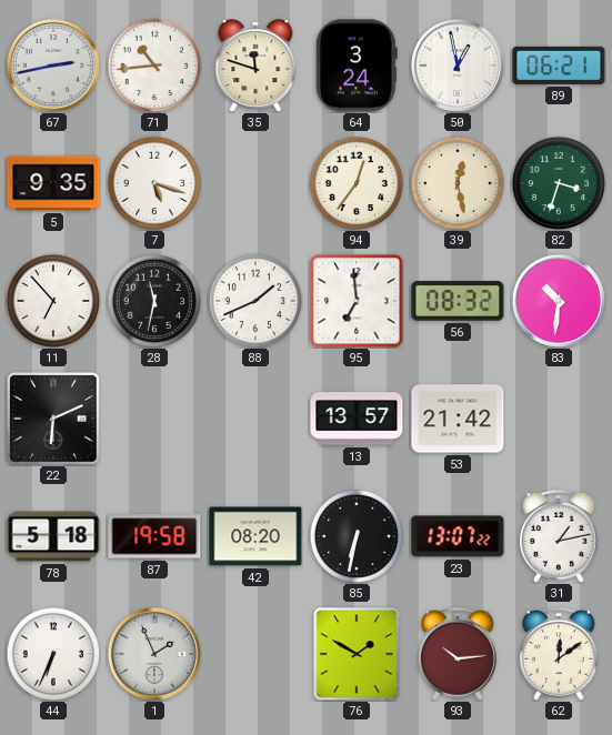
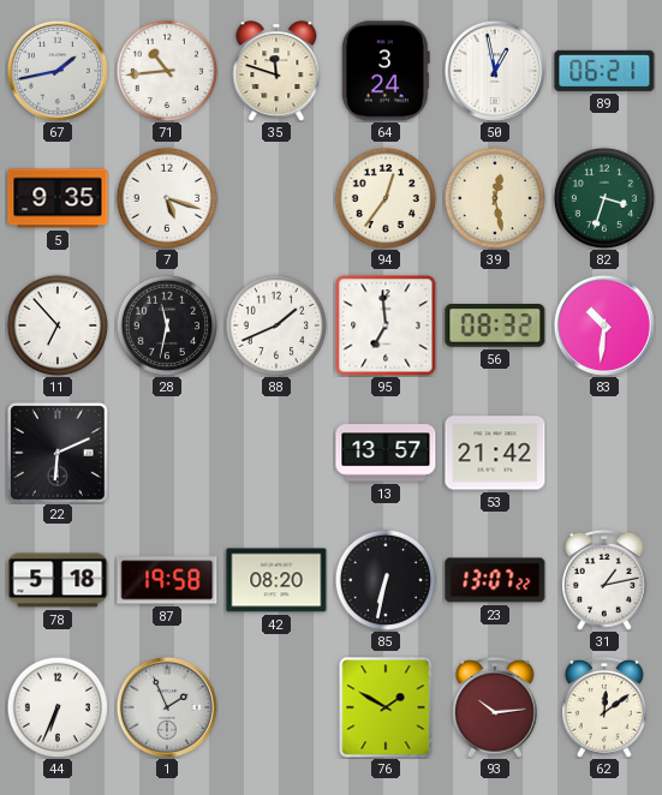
67: 2:43 -> 1:43
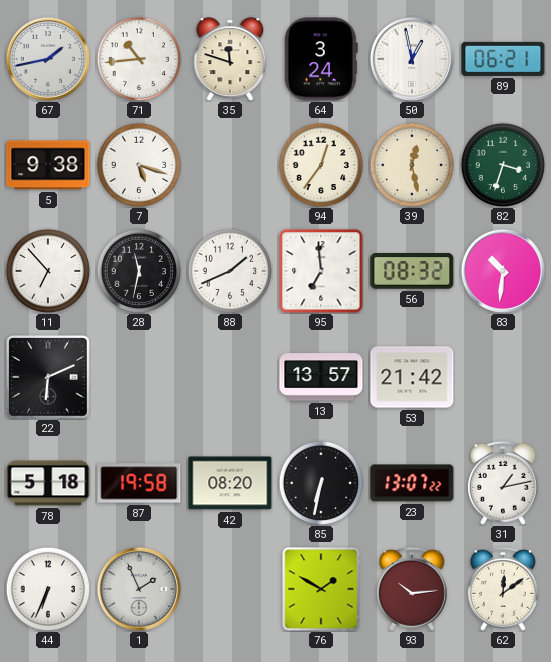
5: 9:35 -> 9:38
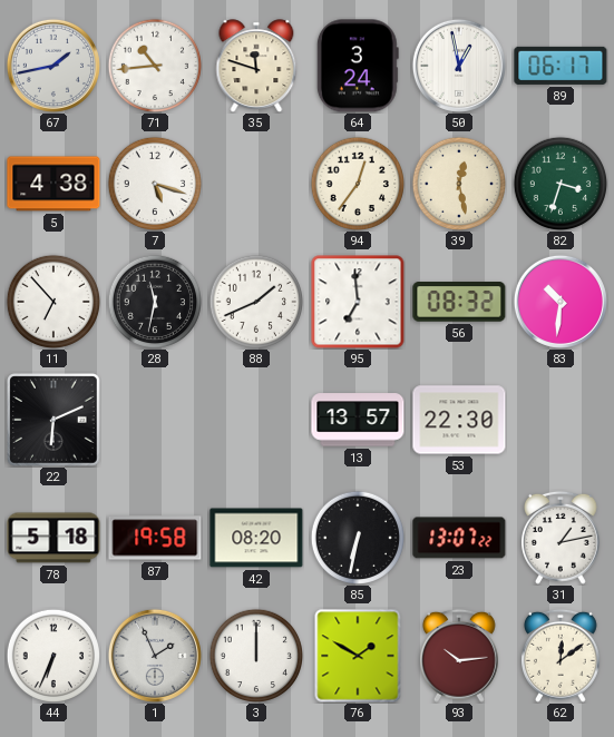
89: 06:21 -> 06:17
5: 9:38 -> 4:38
53: 21:42 -> 22:30
3: none -> 12:00
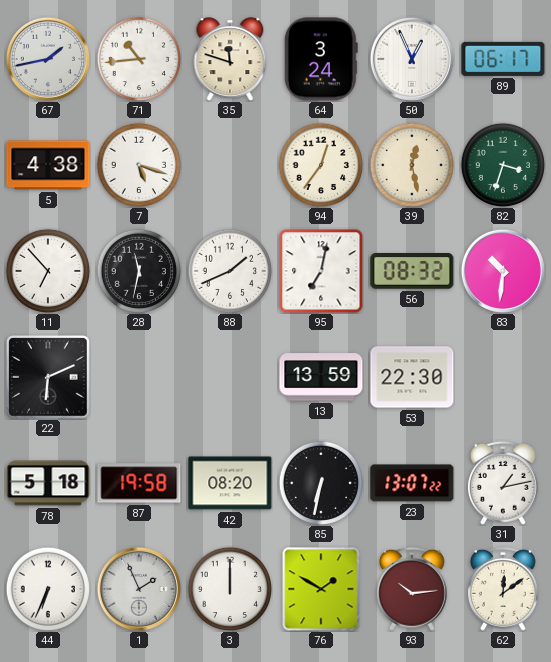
50: 12:58 -> 12:56
95: 6:59 -> 7:02
13: 13:57 -> 13:59
